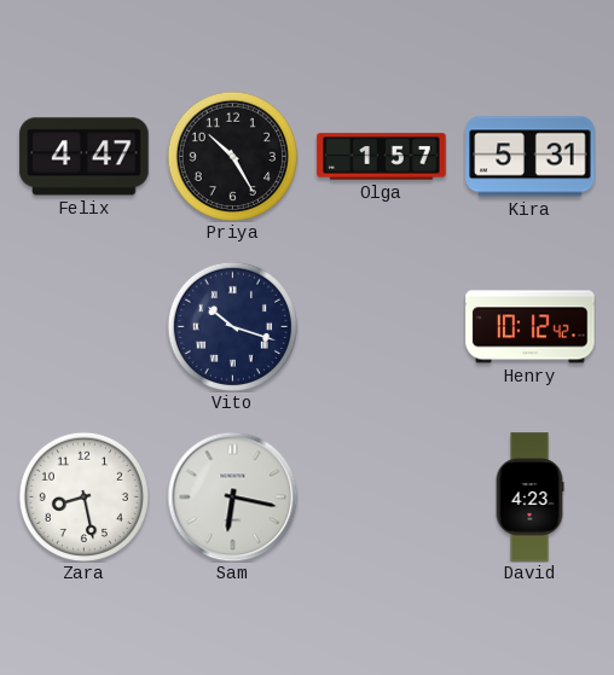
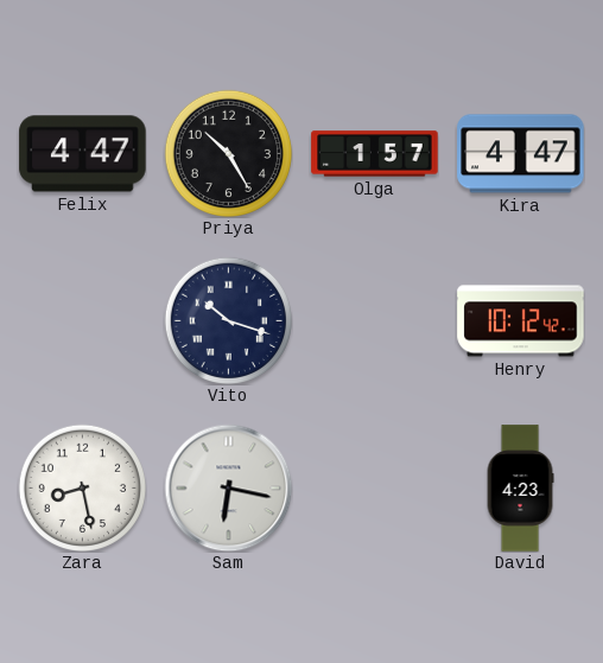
Kira: 5:31 -> 4:47
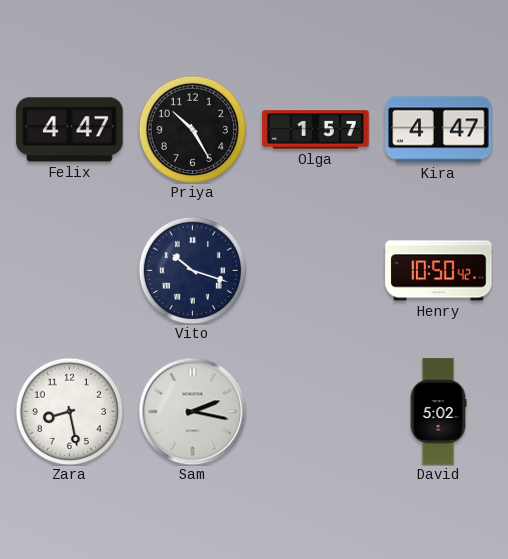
Henry: 10:12 -> 10:50
Sam: 6:17 -> 2:17
David: 4:23 -> 5:02
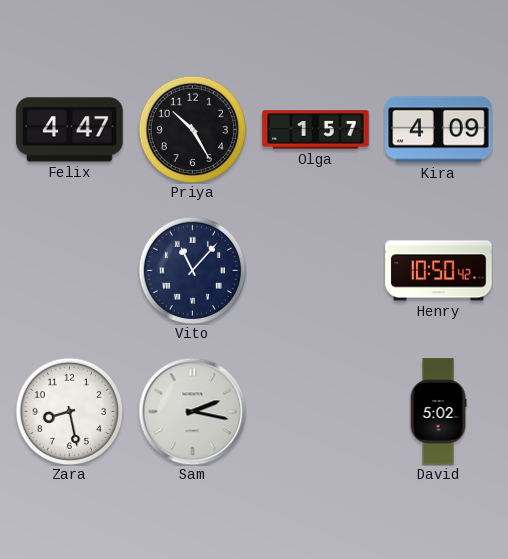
Kira: 4:47 -> 4:09
Vito: 10:18 -> 11:07
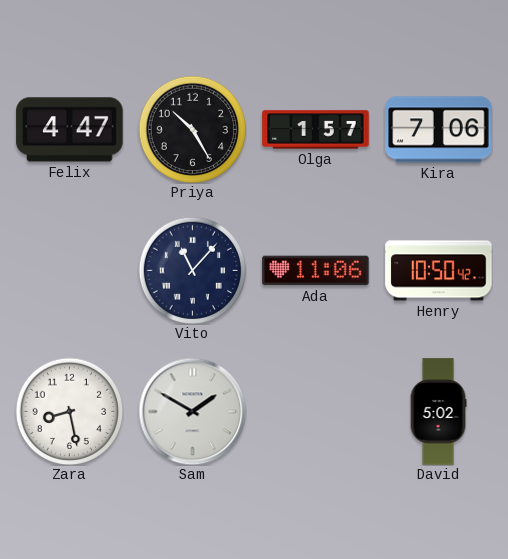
Kira: 4:09 -> 7:06
Ada: none -> 11:06
Sam: 2:17 -> 1:50
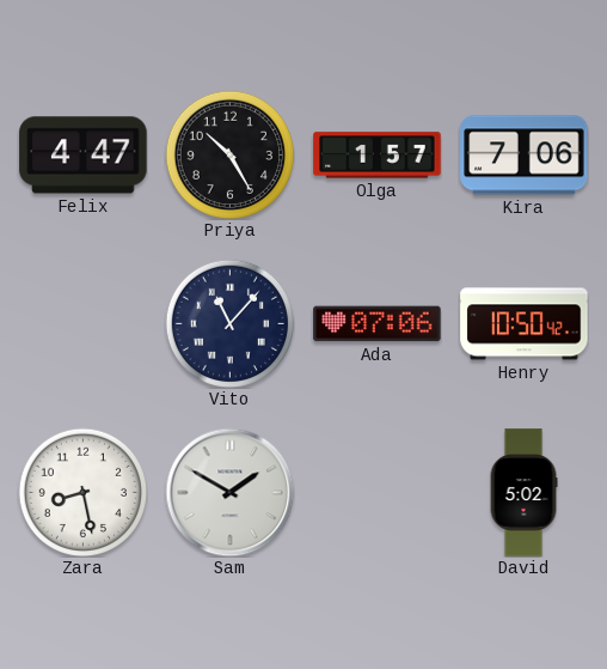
Ada: 11:06 -> 07:06
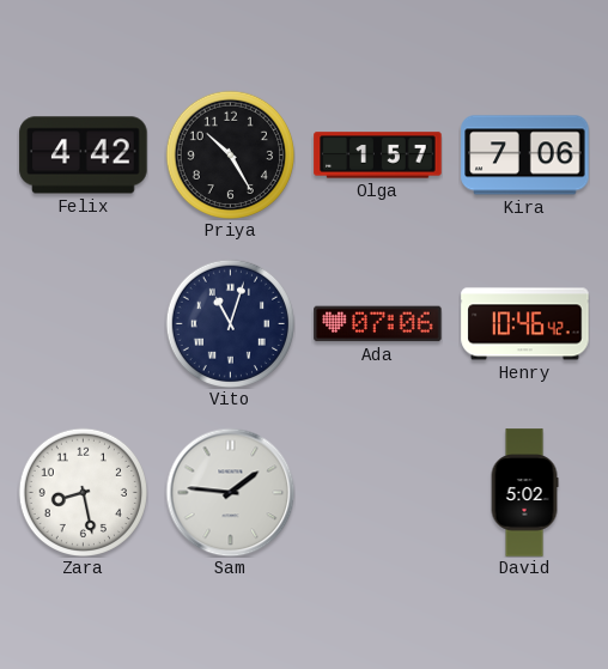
Felix: 4:47 -> 4:42
Vito: 11:07 -> 11:03
Henry: 10:50 -> 10:46
Sam: 1:50 -> 1:46
